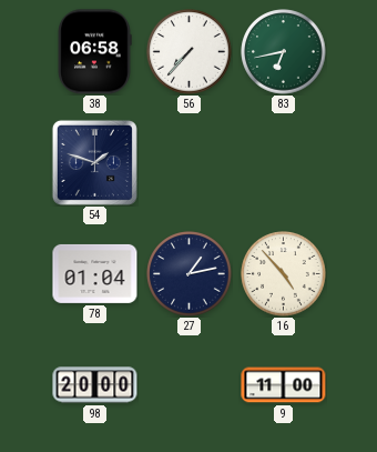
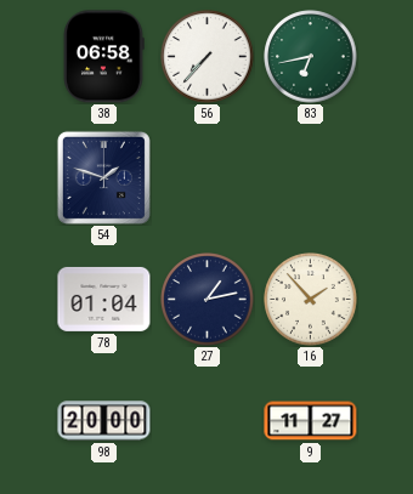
16: 4:53 -> 1:53
9: 11:00 -> 11:27
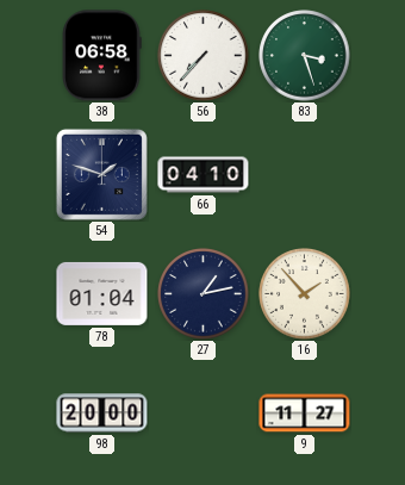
83: 6:43 -> 3:27
66: none -> 04:10
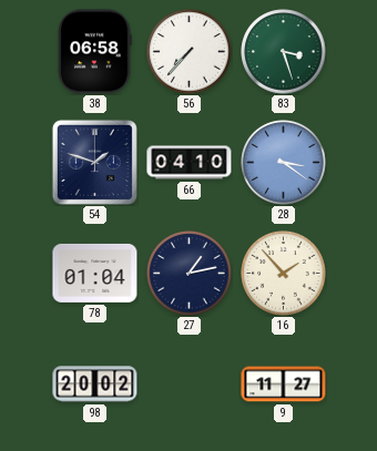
28: none -> 3:21
98: 20:00 -> 20:02
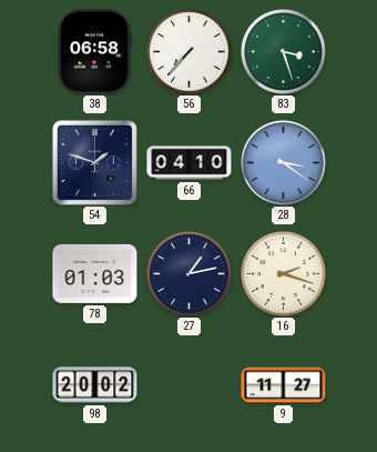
78: 01:04 -> 01:03
16: 1:53 -> 2:18
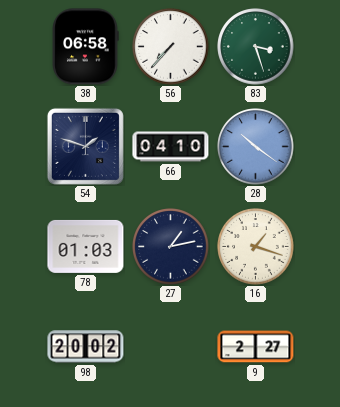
28: 3:21 -> 10:21
16: 2:18 -> 1:18
9: 11:27 -> 2:27
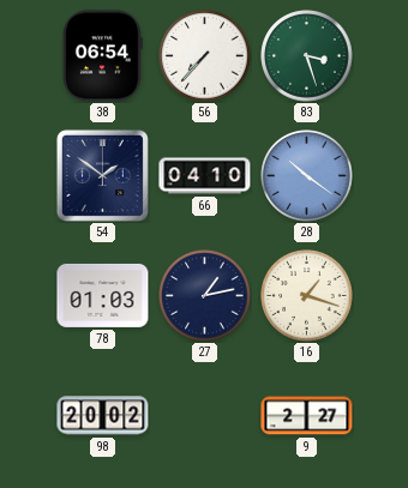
38: 06:58 -> 06:54
54: 1:48 -> 1:51
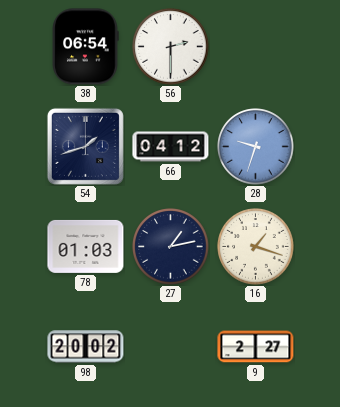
56: 7:37 -> 2:30
83: 3:27 -> none
54: 1:51 -> 1:42
66: 04:10 -> 04:12
28: 10:21 -> 9:33
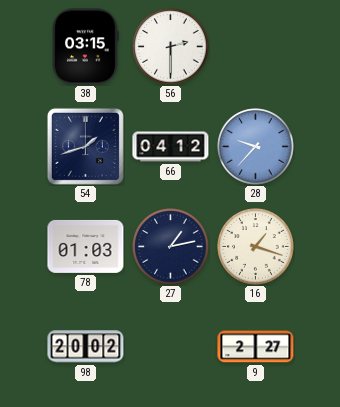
38: 06:54 -> 03:15
28: 9:33 -> 9:37
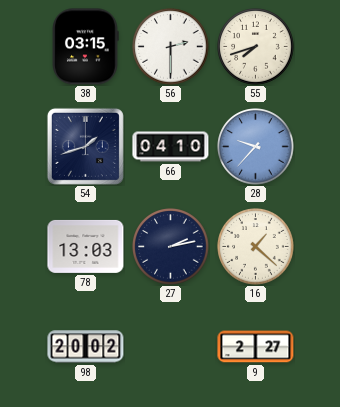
55: none -> 7:42
66: 04:12 -> 04:10
78: 01:03 -> 13:03
27: 1:13 -> 2:13
16: 1:18 -> 1:22
